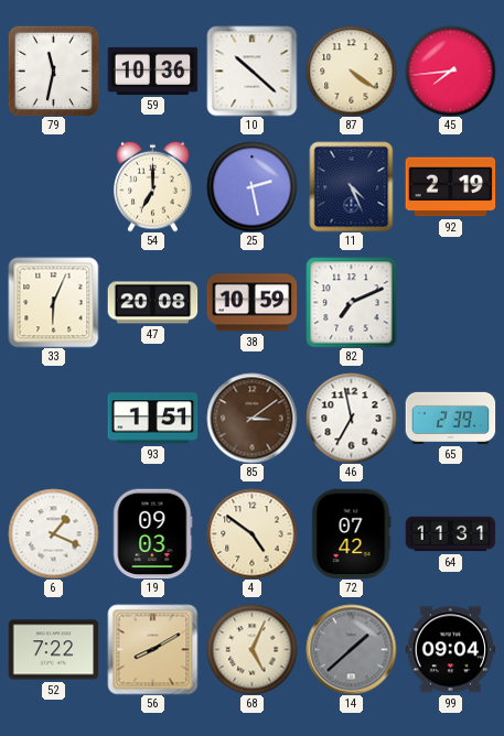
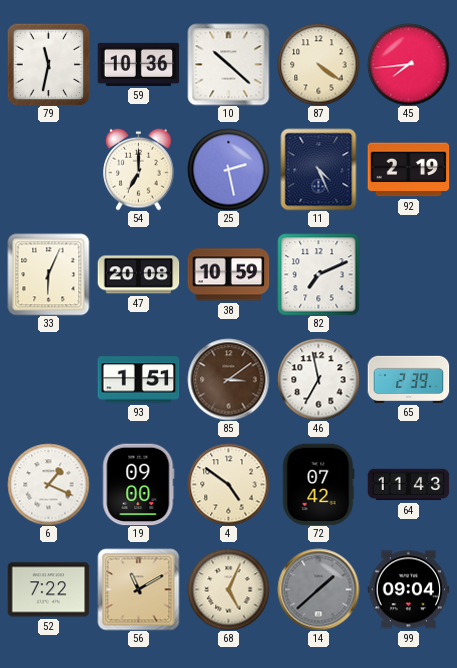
19: 09:03 -> 09:00
64: 11:31 -> 11:43
56: 8:10 -> 11:10
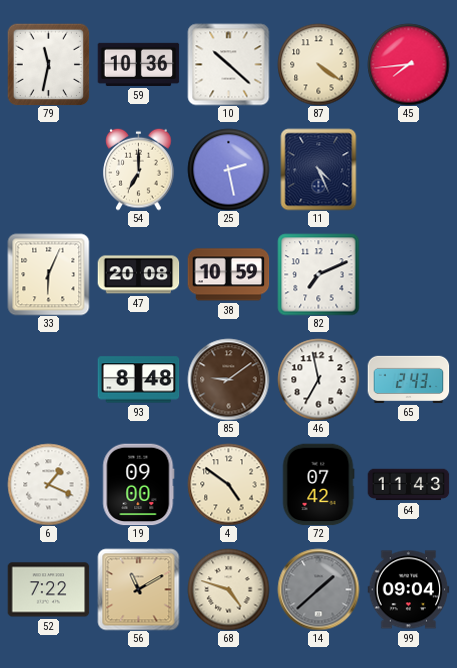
92: 2:19 -> none
93: 1:51 -> 8:48
85: 3:09 -> 9:09
65: 2:39 -> 2:43
68: 5:04 -> 4:48
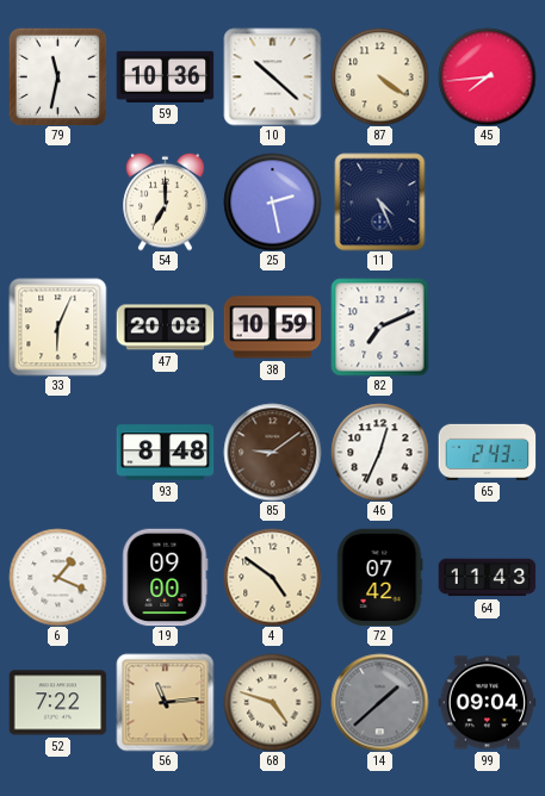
46: 6:58 -> 12:34
56: 11:10 -> 11:14
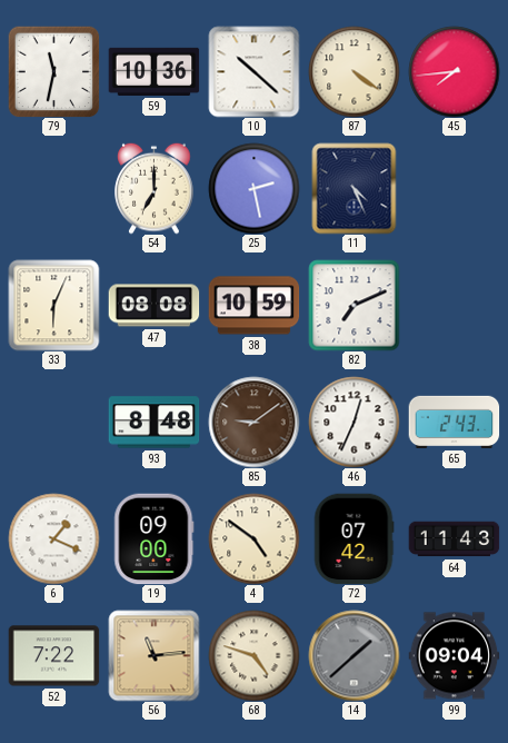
47: 20:08 -> 08:08
